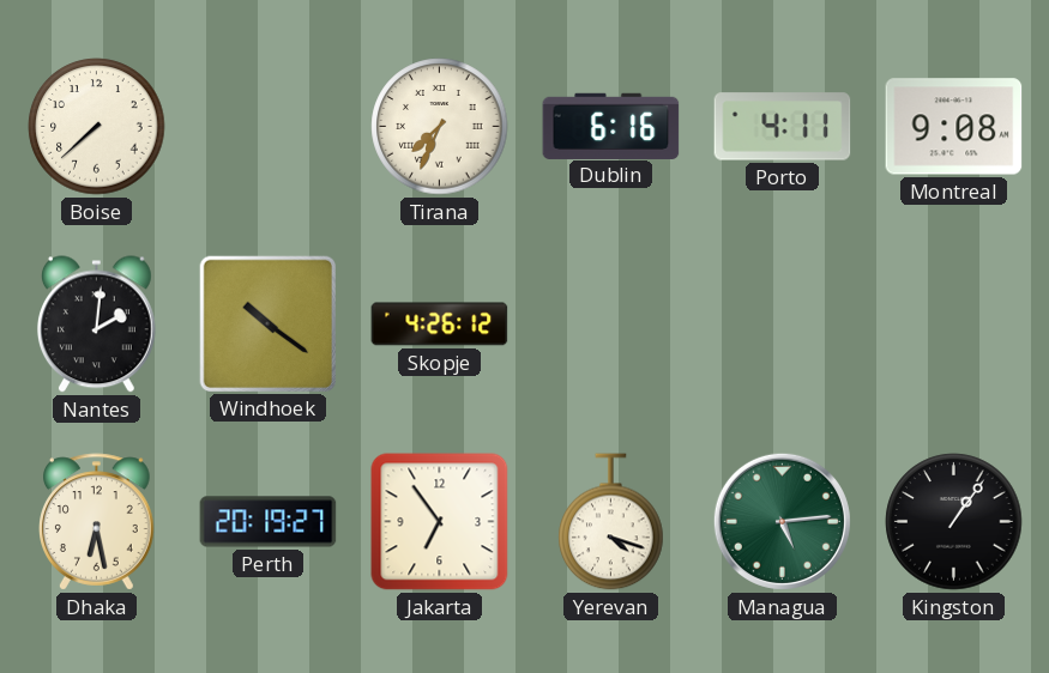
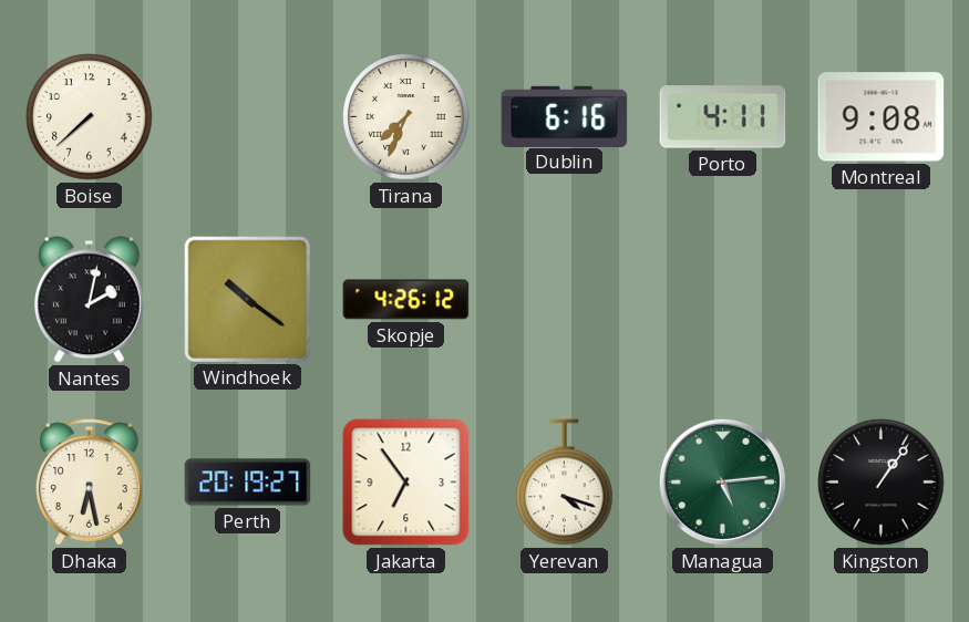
Nantes: 2:01 -> 2:02
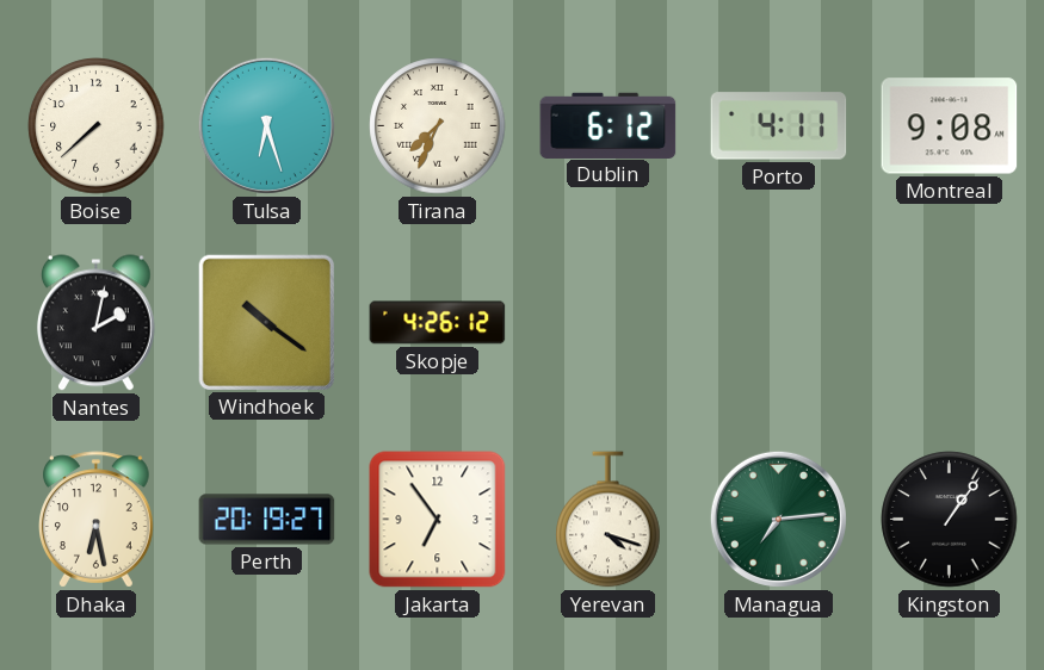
Tulsa: none -> 6:27
Dublin: 6:16 -> 6:12
Managua: 5:14 -> 7:14
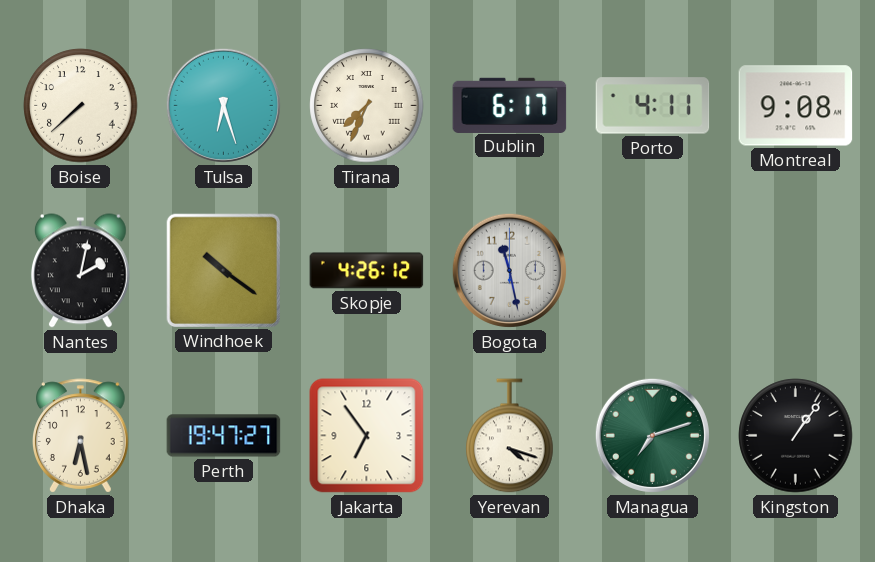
Dublin: 6:12 -> 6:17
Bogota: none -> 11:28
Perth: 20:19 -> 19:47
Managua: 7:14 -> 7:12
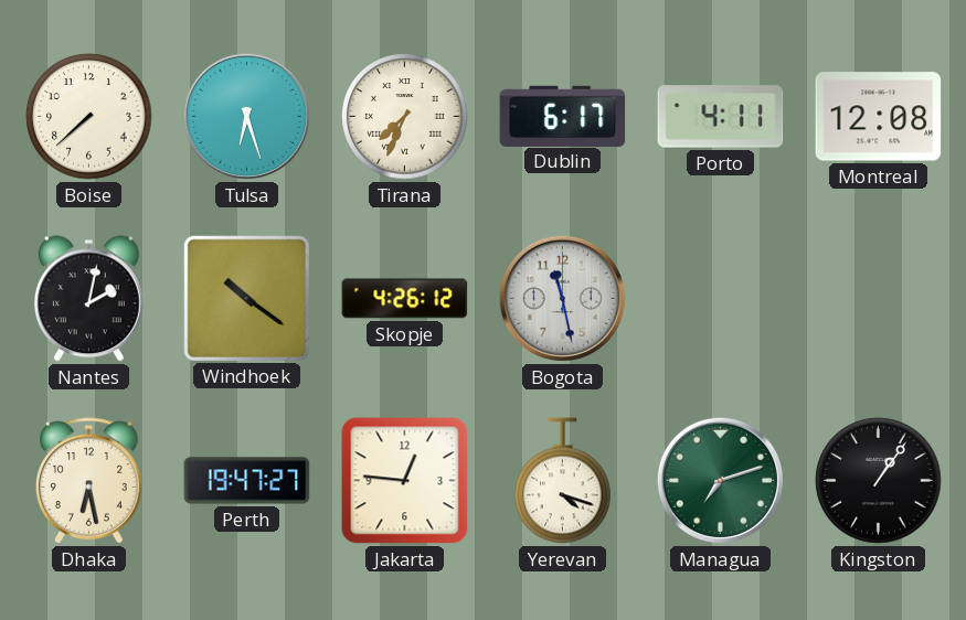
Montreal: 9:08 -> 12:08
Jakarta: 6:54 -> 12:46
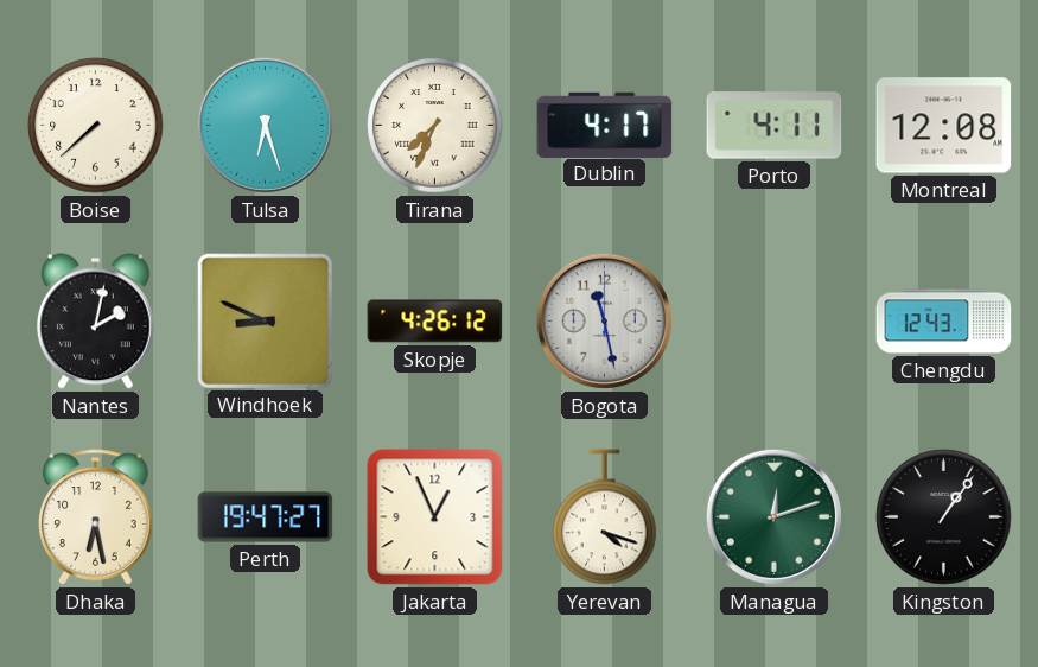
Dublin: 6:17 -> 4:17
Windhoek: 10:21 -> 8:49
Chengdu: none -> 12:43
Jakarta: 12:46 -> 12:56
Managua: 7:12 -> 12:12
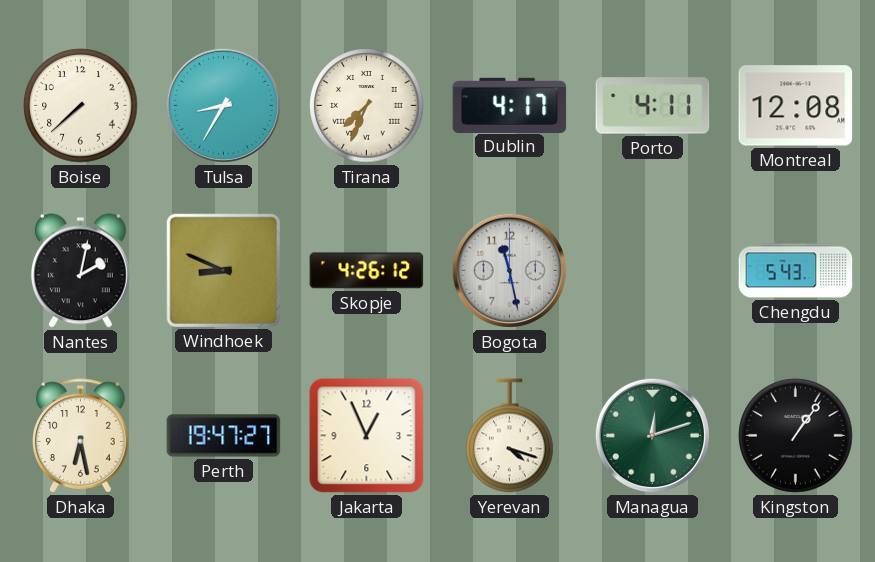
Tulsa: 6:27 -> 8:35
Chengdu: 12:43 -> 5:43
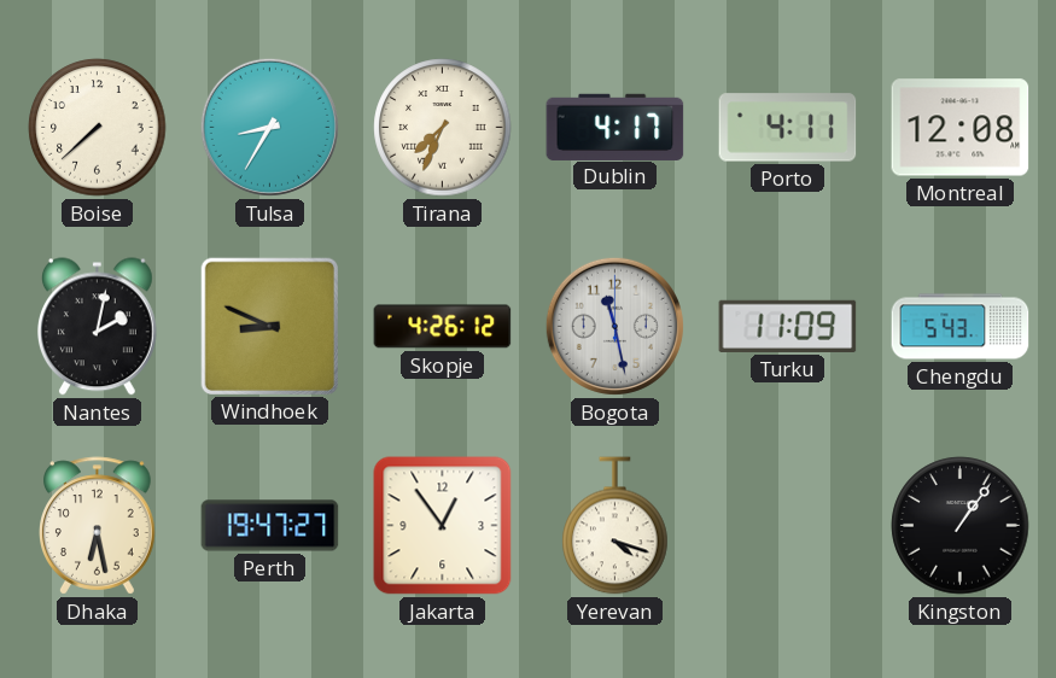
Turku: none -> 11:09
Jakarta: 12:56 -> 12:54
Managua: 12:12 -> none
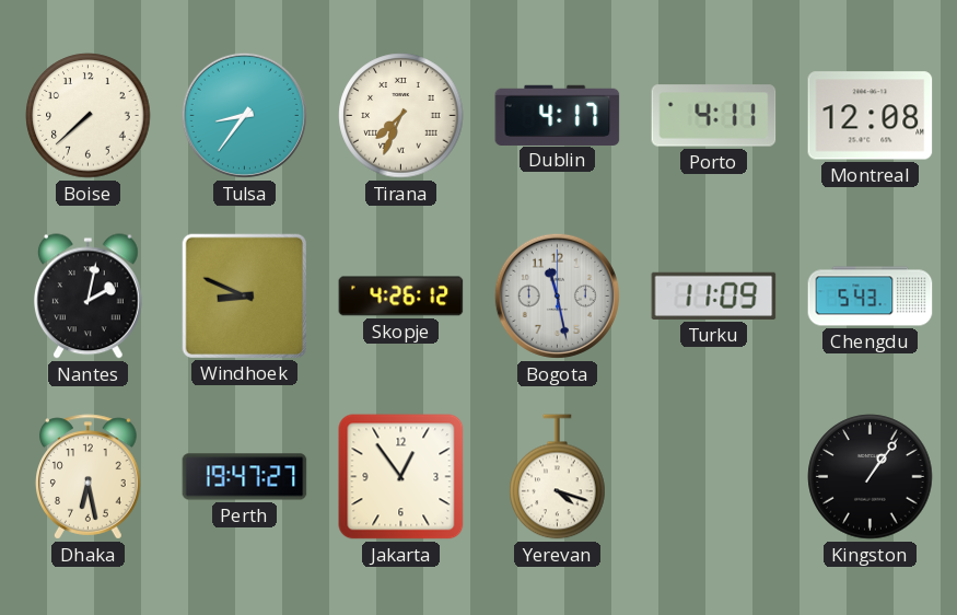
Tulsa: 8:35 -> 8:36
